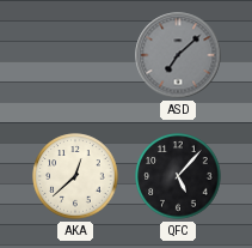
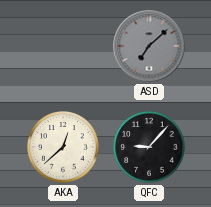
QFC: 5:07 -> 9:07
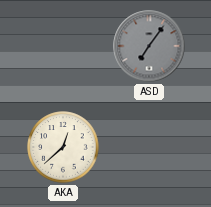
ASD: 7:08 -> 7:06
QFC: 9:07 -> none
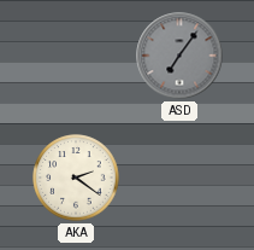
AKA: 12:38 -> 2:21
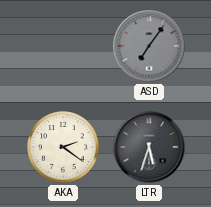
LTR: none -> 5:33
